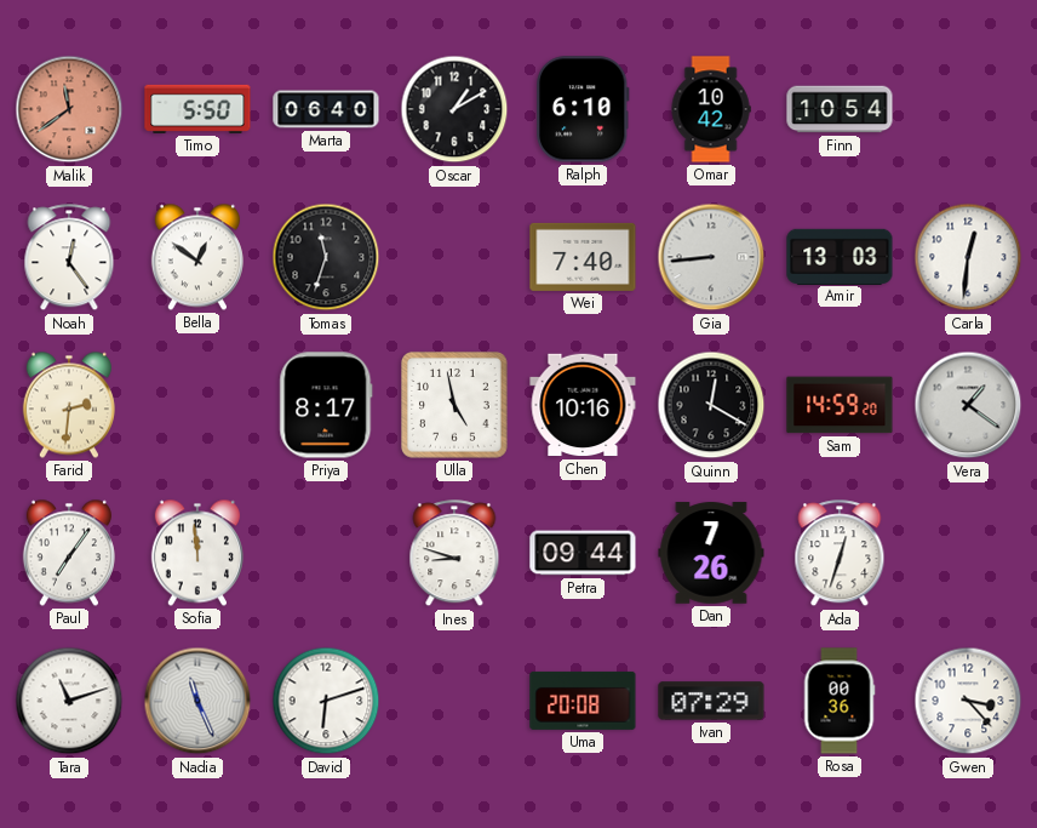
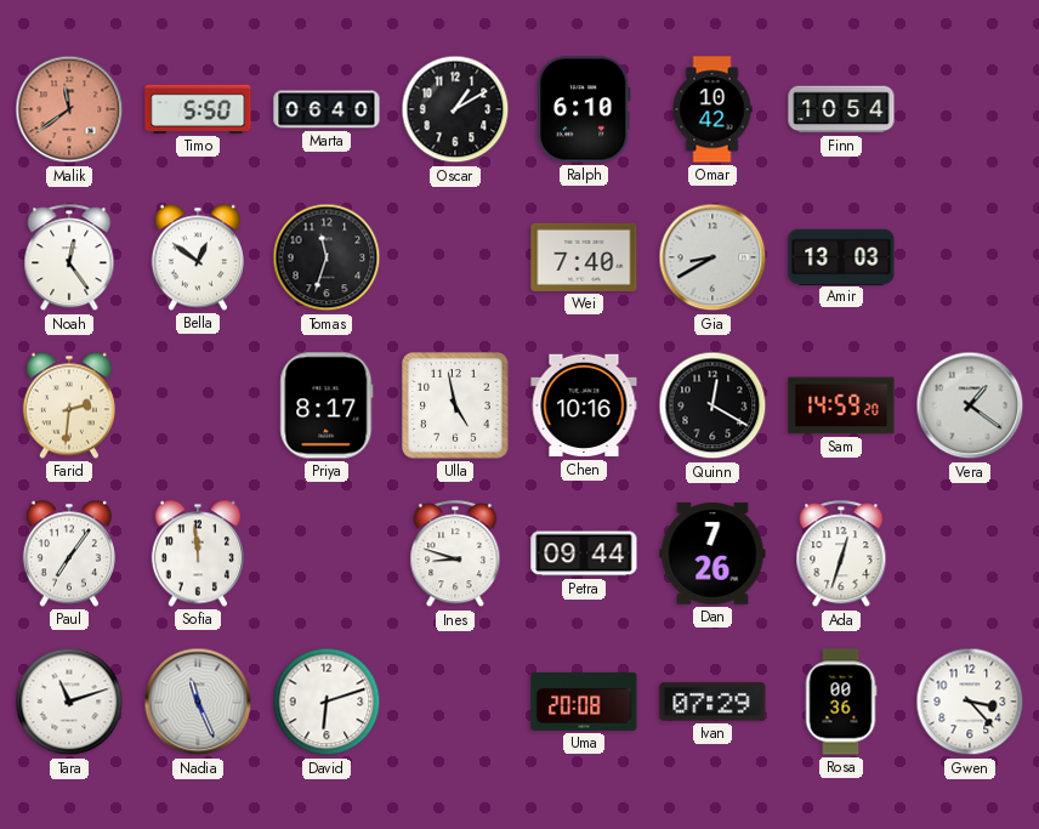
Gia: 8:44 -> 8:40
Carla: 12:31 -> none
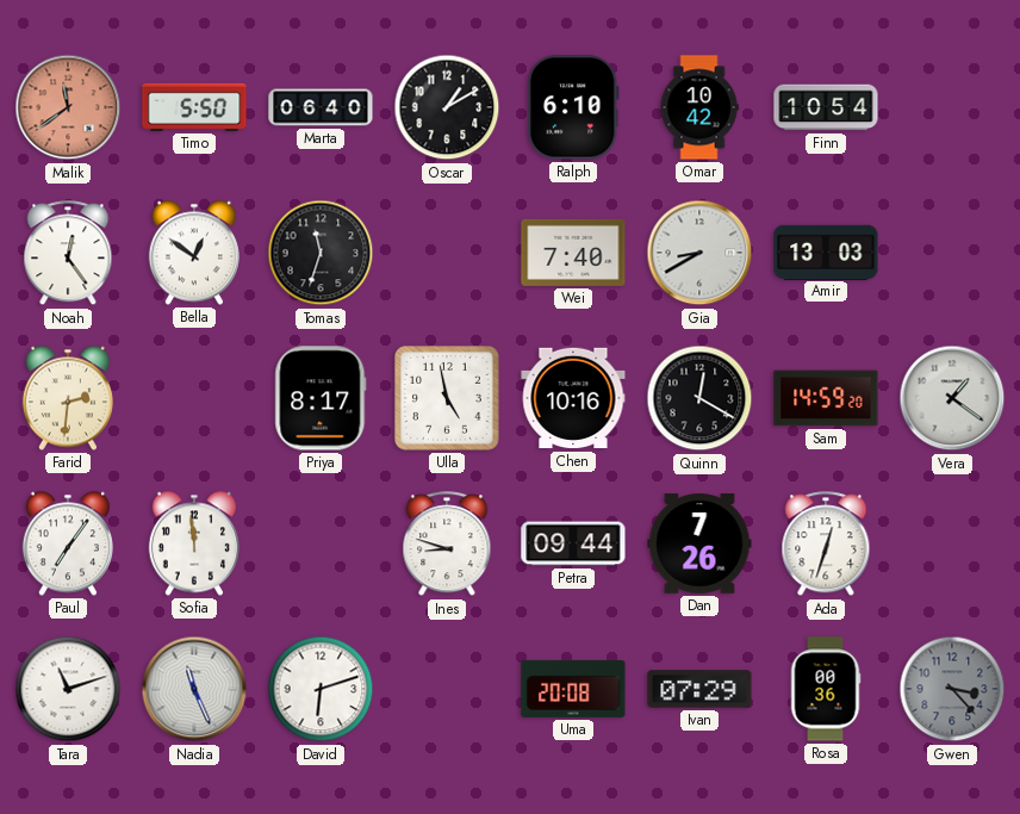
Gwen dial: white -> grey
